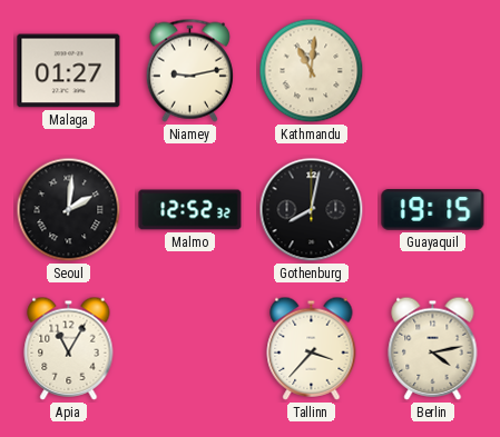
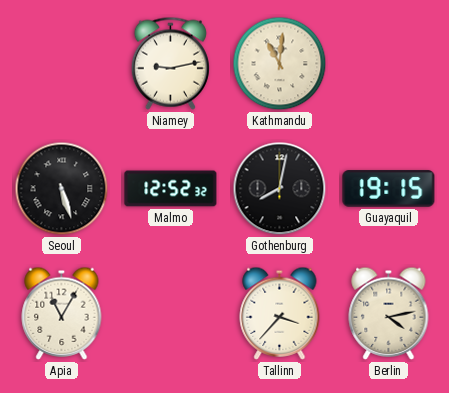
Malaga: 01:27 -> none
Seoul: 2:01 -> 5:27
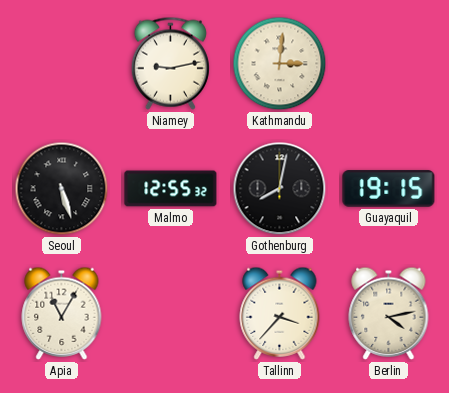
Kathmandu: 11:01 -> 3:01
Malmo: 12:52 -> 12:55
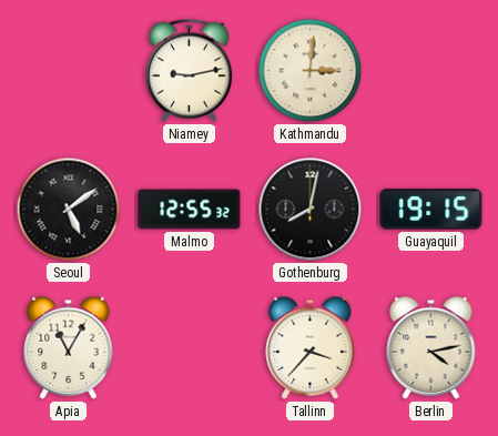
Seoul: 5:27 -> 5:09
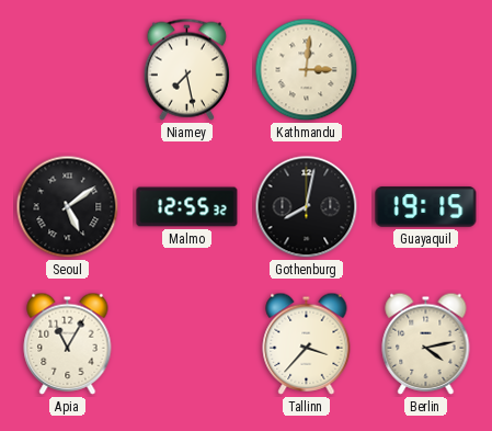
Niamey: 9:13 -> 7:28
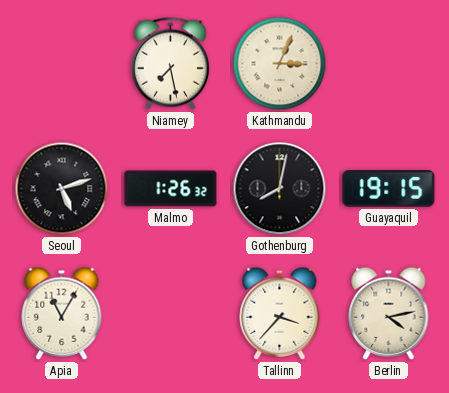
Kathmandu: 3:01 -> 3:04
Seoul: 5:09 -> 5:12
Malmo: 12:55 -> 1:26
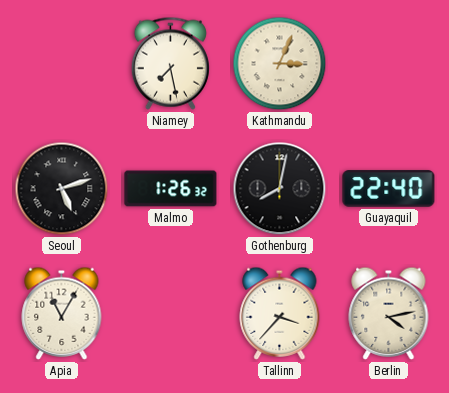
Guayaquil: 19:15 -> 22:40
